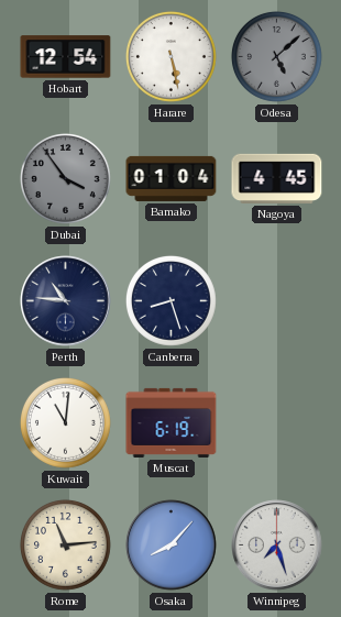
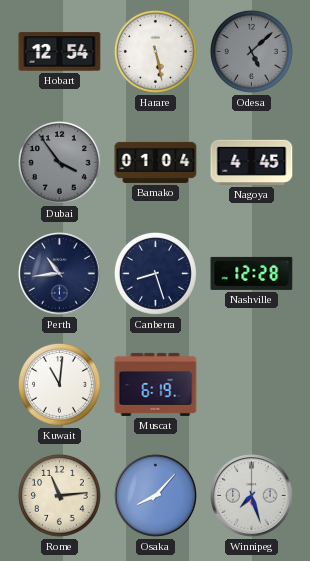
Perth: 10:46 -> 10:44
Nashville: none -> 12:28
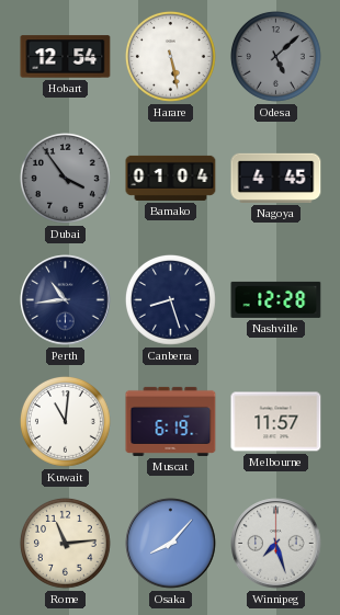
Melbourne: none -> 11:57
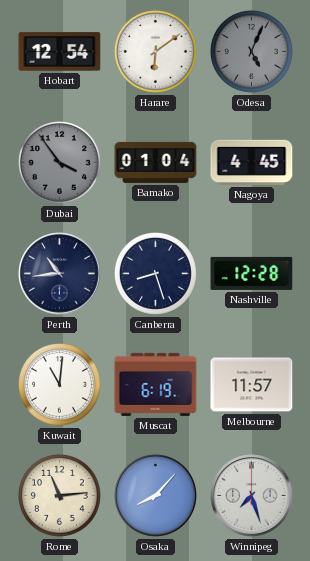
Harare: 5:28 -> 6:09
Odesa: 5:08 -> 5:04
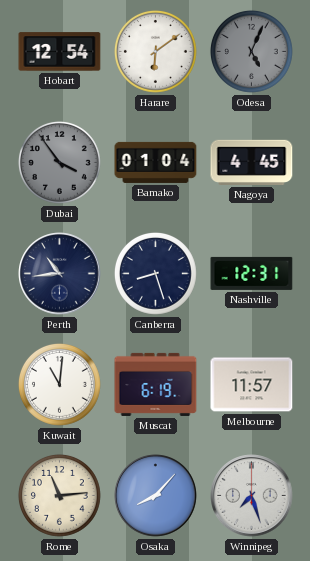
Nashville: 12:28 -> 12:31
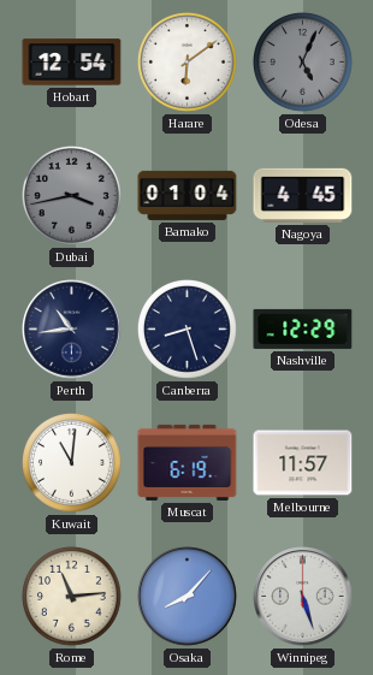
Dubai: 3:54 -> 3:43
Nashville: 12:31 -> 12:29
Winnipeg: 7:27 -> 5:27
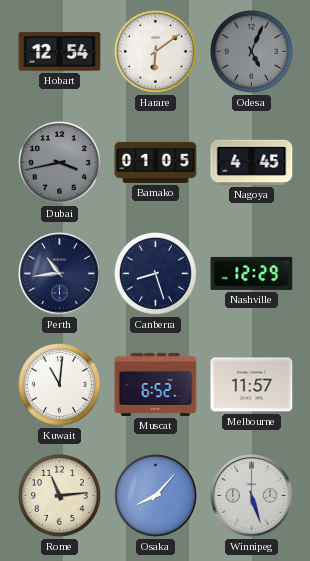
Bamako: 01:04 -> 01:05
Muscat: 6:19 -> 6:52
